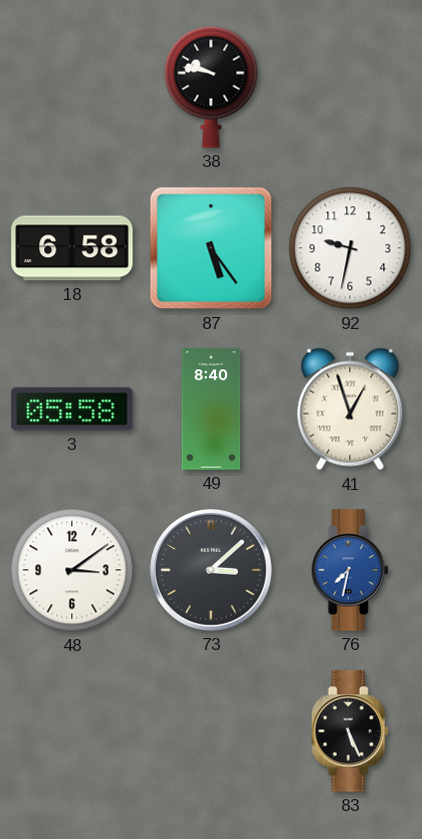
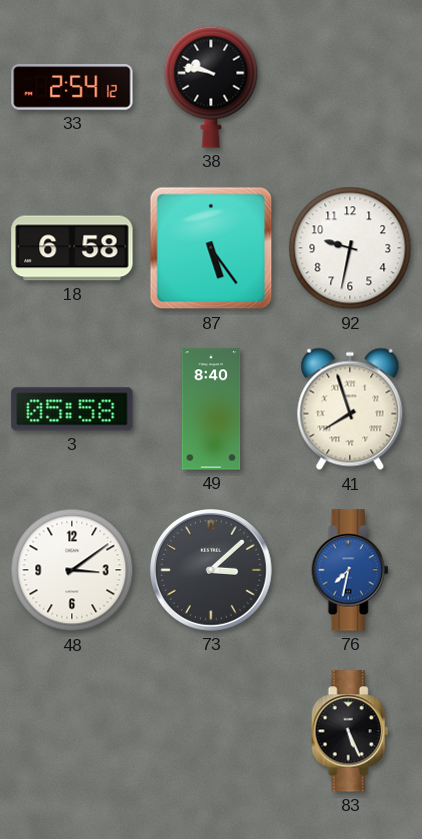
33: none -> 2:54
41: 12:57 -> 7:57
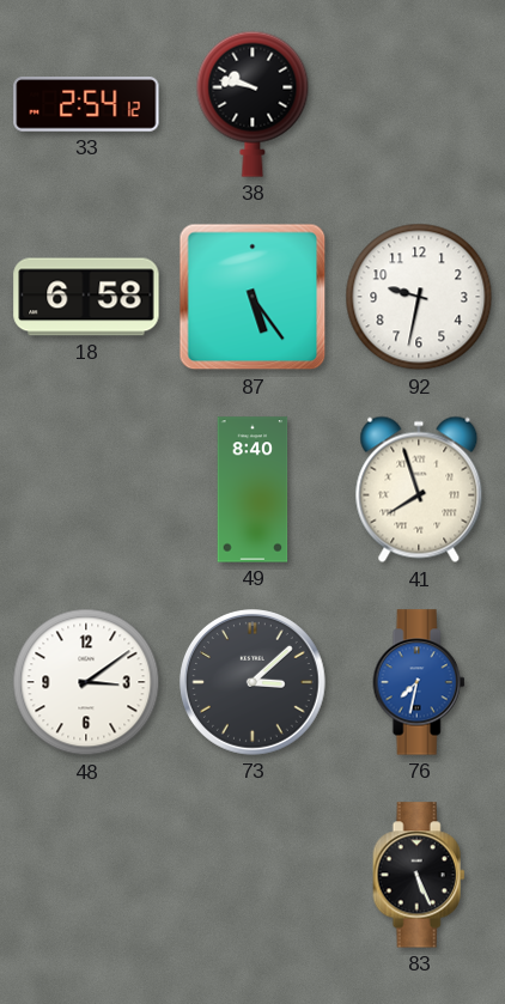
3: 05:58 -> none
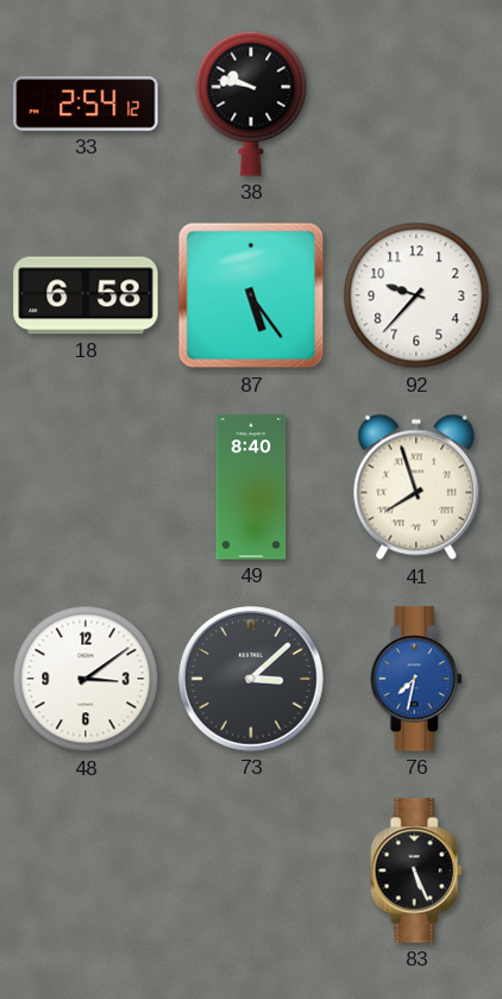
92: 9:32 -> 9:37
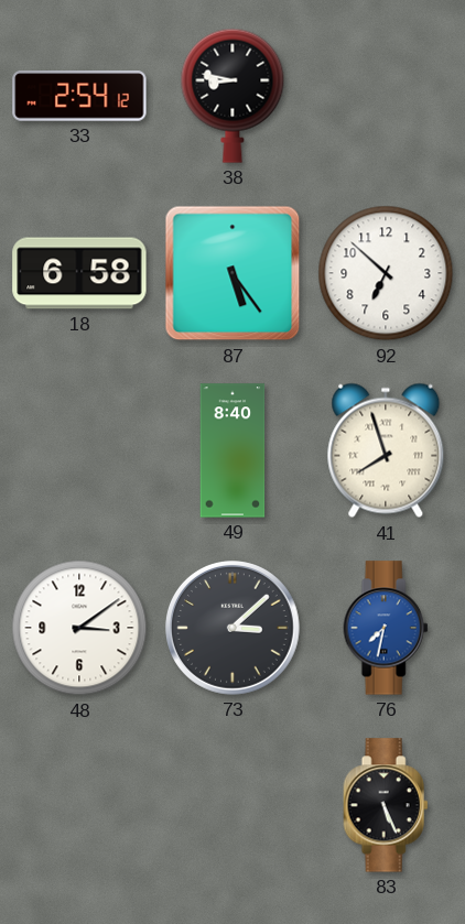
38: 9:47 -> 8:47
92: 9:37 -> 6:52
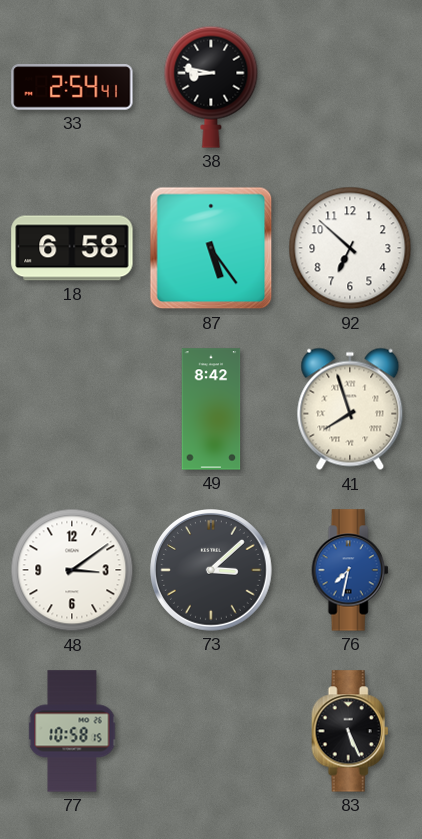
33: 2:54:12 -> 2:54:41
49: 8:40 -> 8:42
77: none -> 10:58
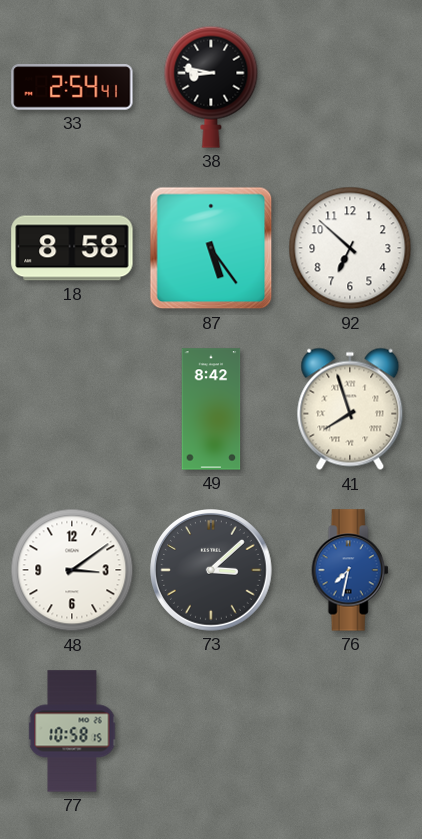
18: 6:58 -> 8:58
83: 5:26 -> none
